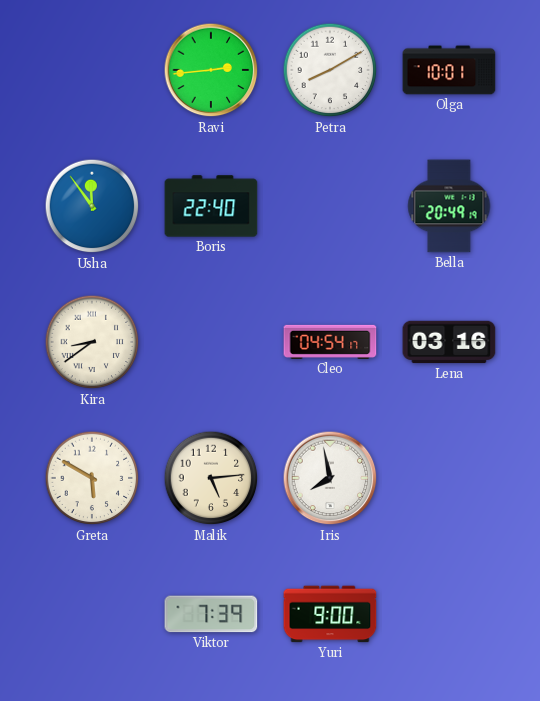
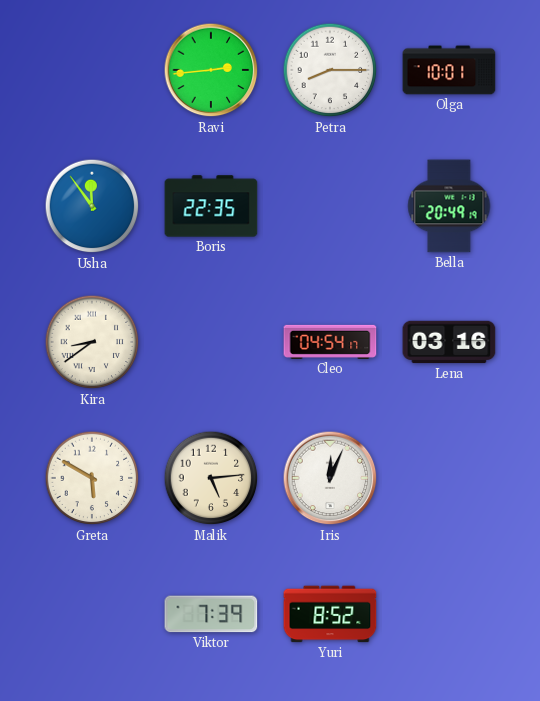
Petra: 8:10 -> 8:15
Boris: 22:40 -> 22:35
Iris: 7:58 -> 12:04
Yuri: 9:00 -> 8:52
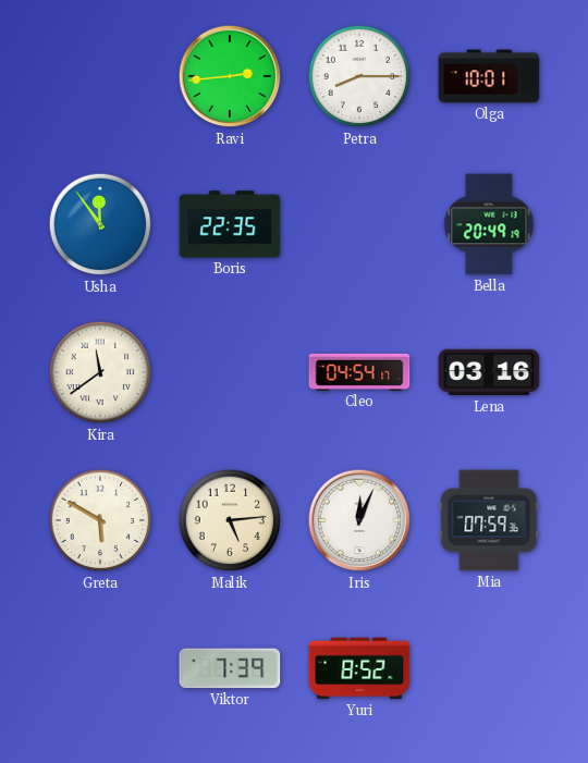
Kira: 8:39 -> 11:39
Mia: none -> 07:59
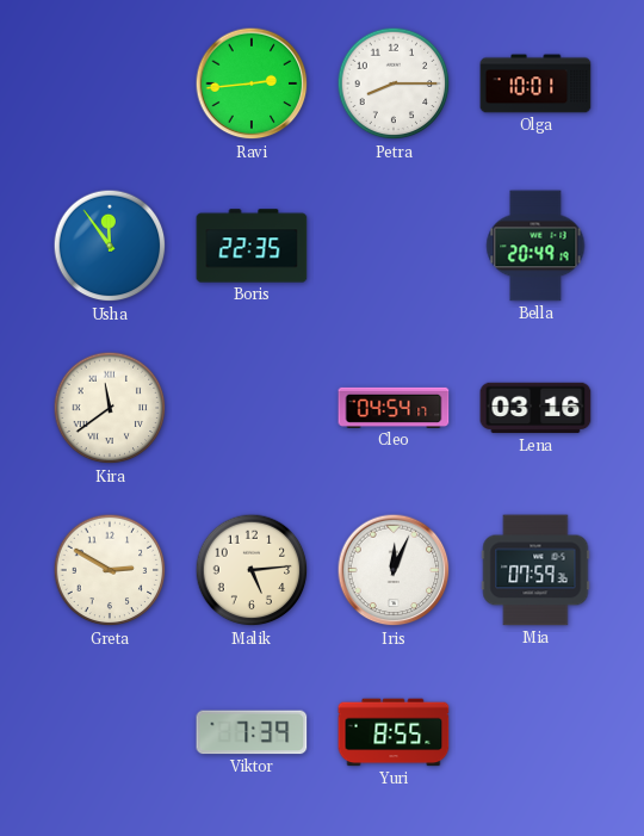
Greta: 5:50 -> 2:50
Yuri: 8:52 -> 8:55
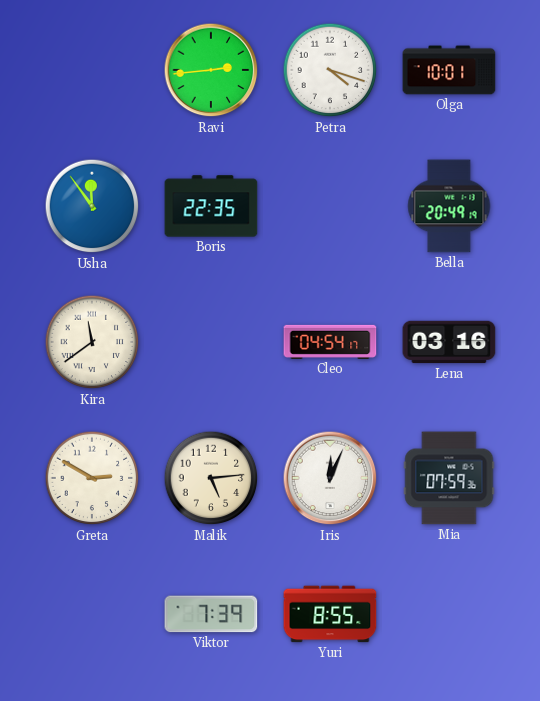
Petra: 8:15 -> 4:18
